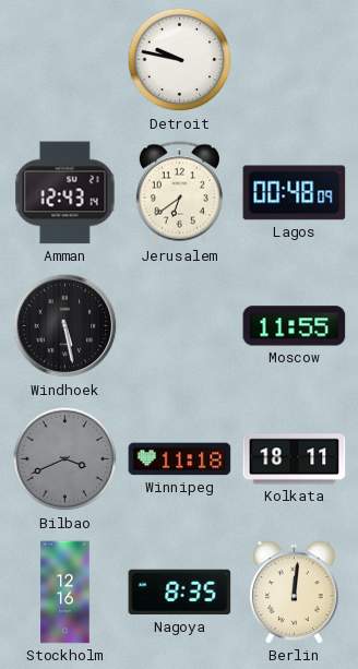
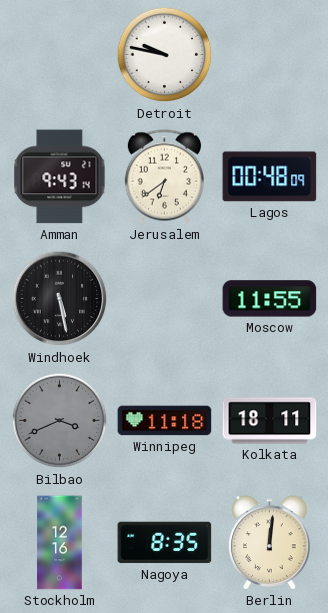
Amman: 12:43 -> 9:43
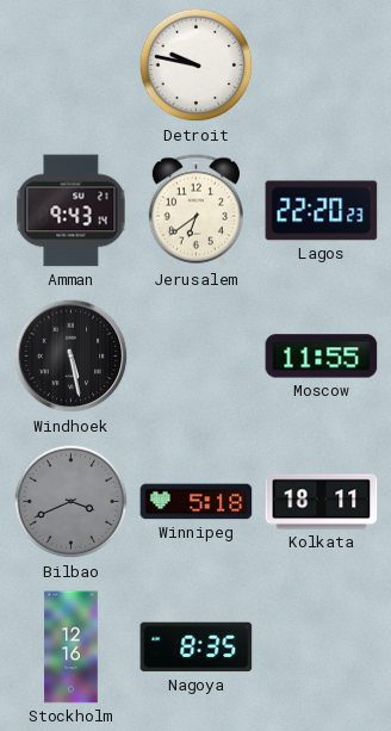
Lagos: 00:48 -> 22:20
Winnipeg: 11:18 -> 5:18
Berlin: 12:01 -> none
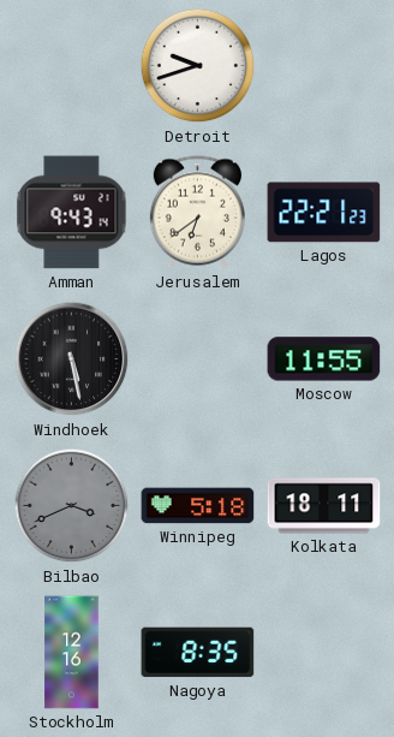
Detroit: 9:47 -> 9:42
Lagos: 22:20 -> 22:21
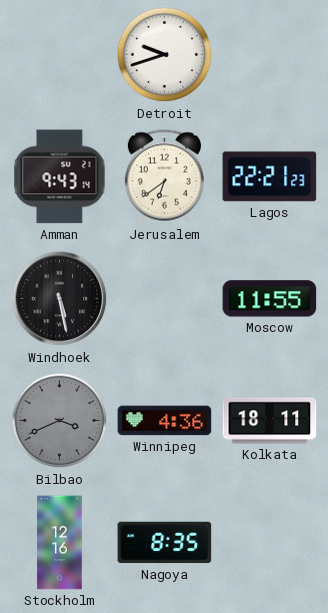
Winnipeg: 5:18 -> 4:36
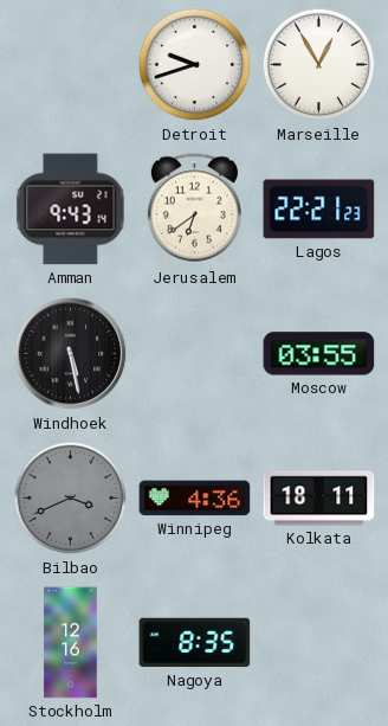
Marseille: none -> 12:55
Moscow: 11:55 -> 03:55
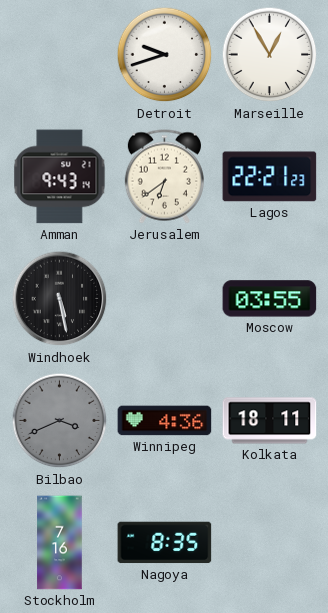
Stockholm: 12:16 -> 7:16
